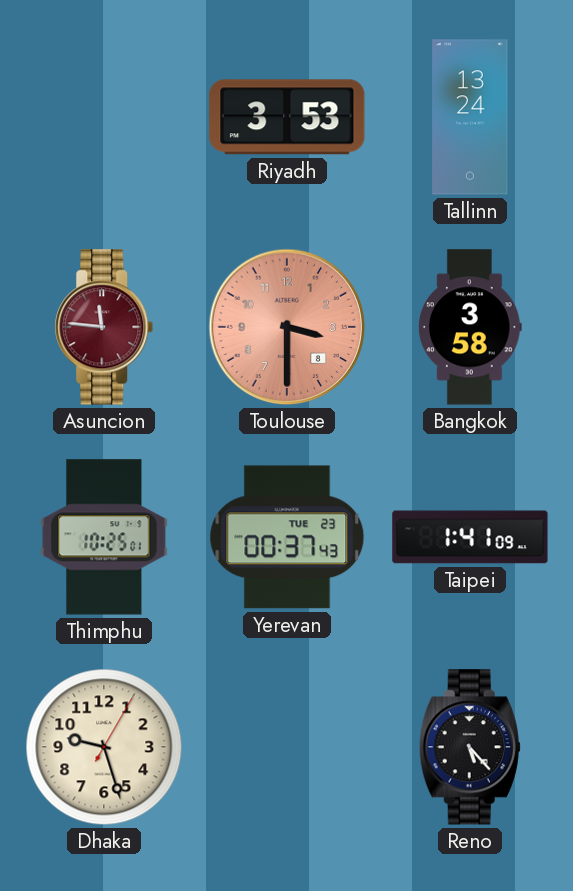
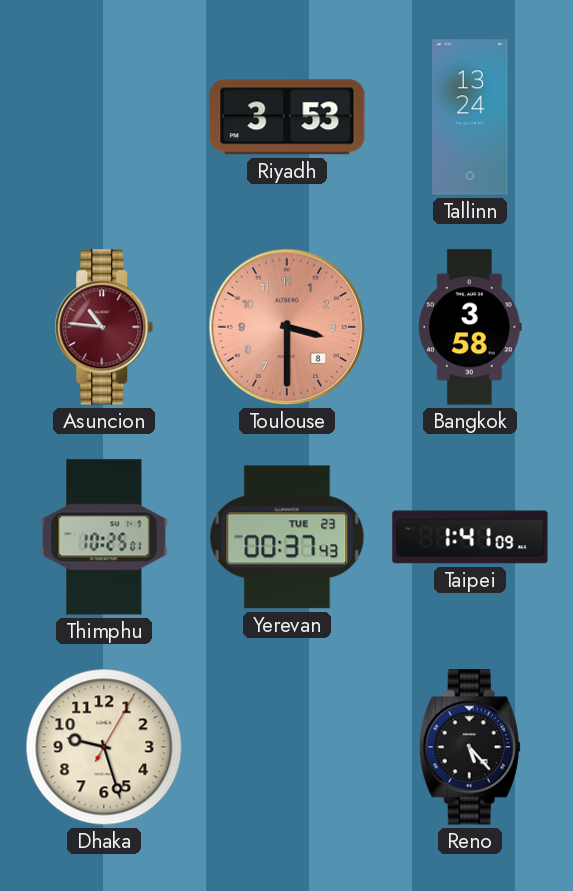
Asuncion: 11:46 -> 10:46
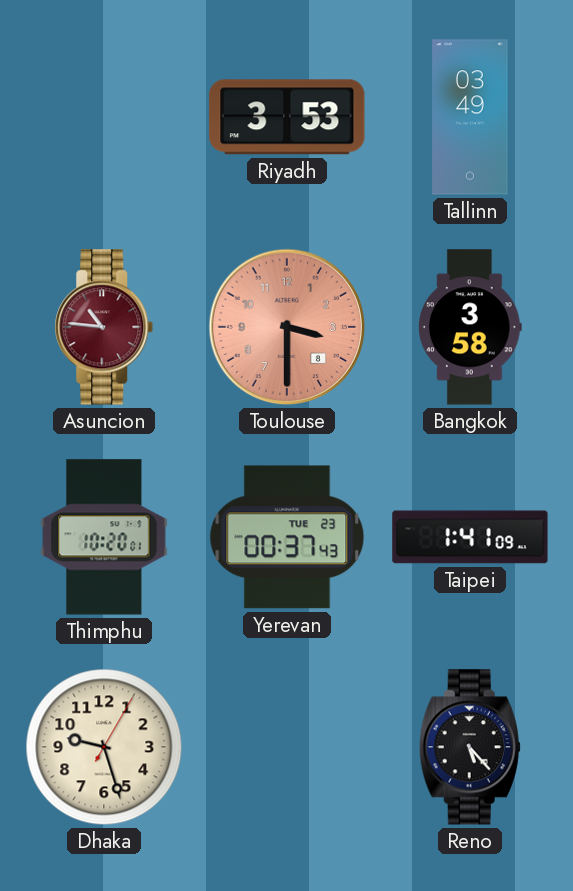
Tallinn: 13:24 -> 03:49
Thimphu: 10:25 -> 10:20
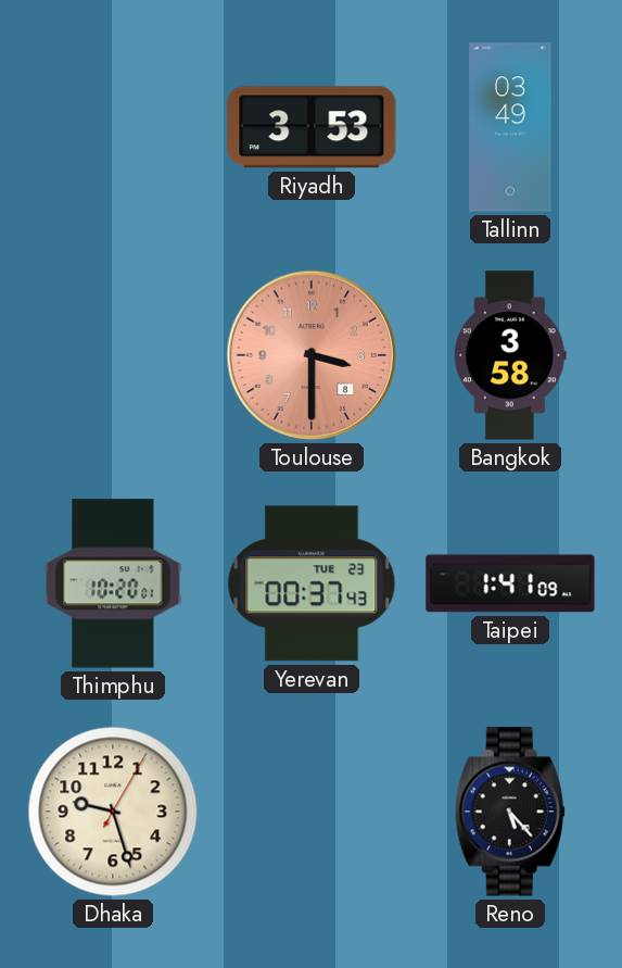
Asuncion: 10:46 -> none
